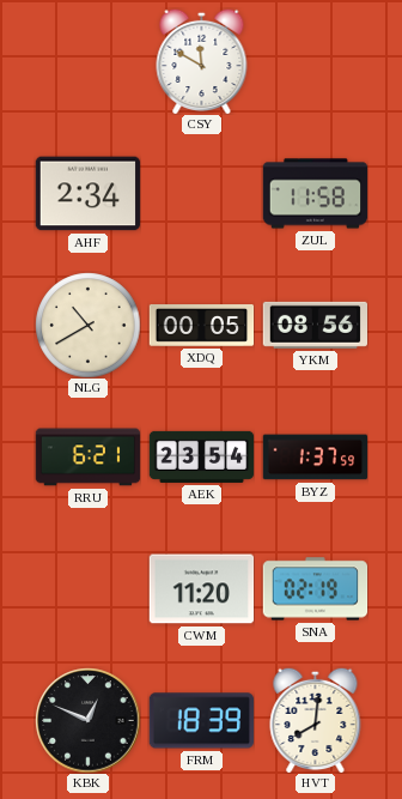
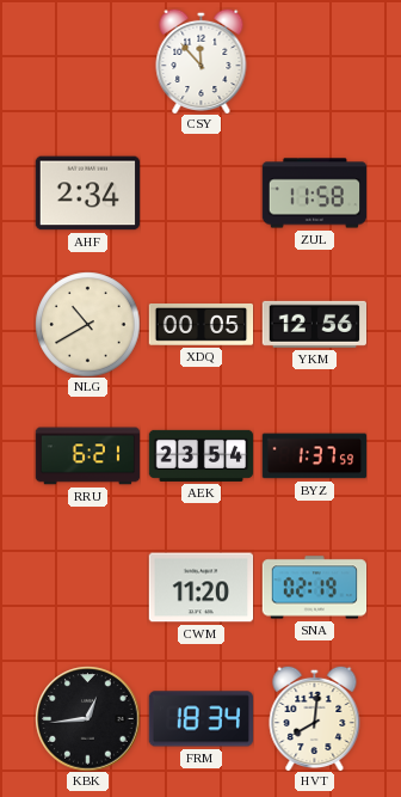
CSY: 11:50 -> 11:53
YKM: 08:56 -> 12:56
KBK: 12:49 -> 12:44
FRM: 18:39 -> 18:34
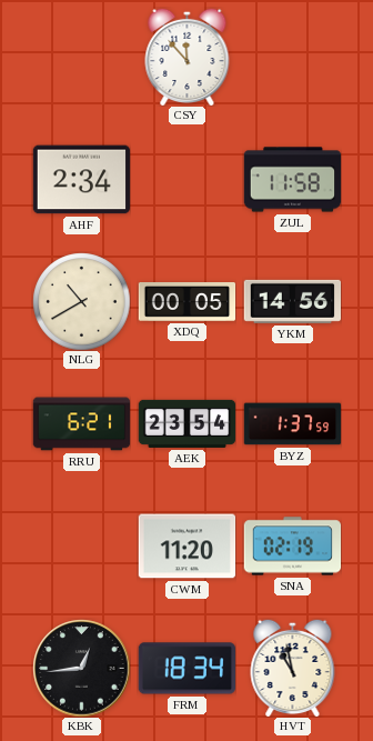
YKM: 12:56 -> 14:56
HVT: 8:01 -> 10:58
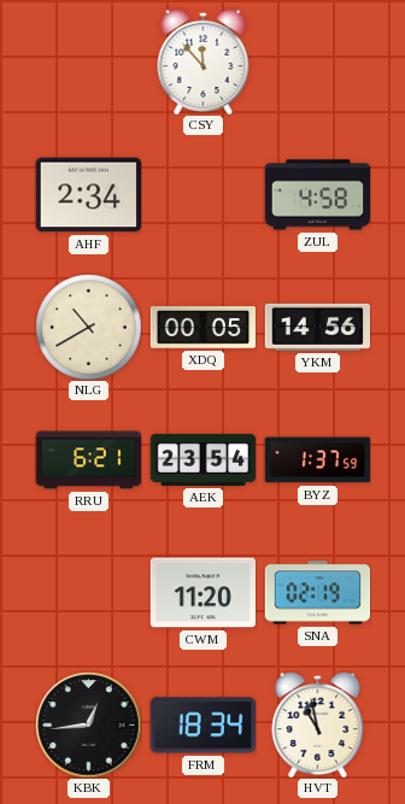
ZUL: 11:58 -> 4:58
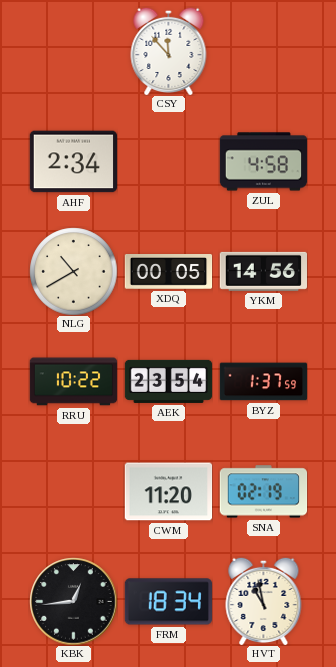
RRU: 6:21 -> 10:22
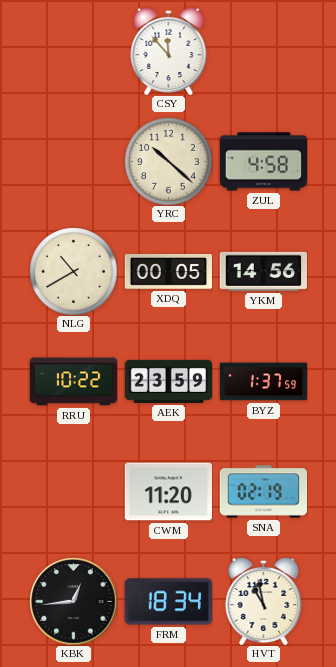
AHF: 2:34 -> none
YRC: none -> 10:22
AEK: 23:54 -> 23:59
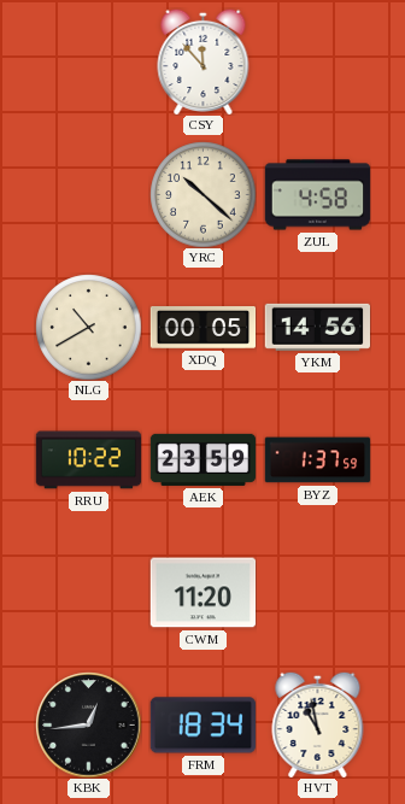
SNA: 02:19 -> none
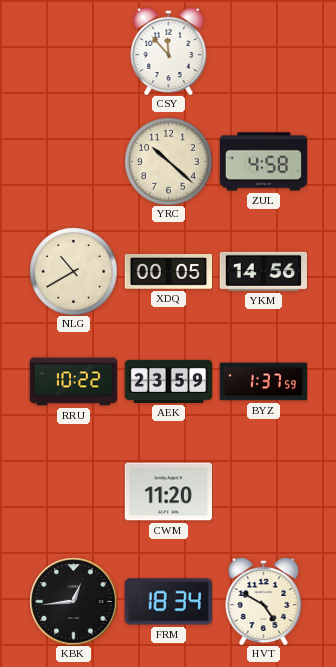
HVT: 10:58 -> 4:50
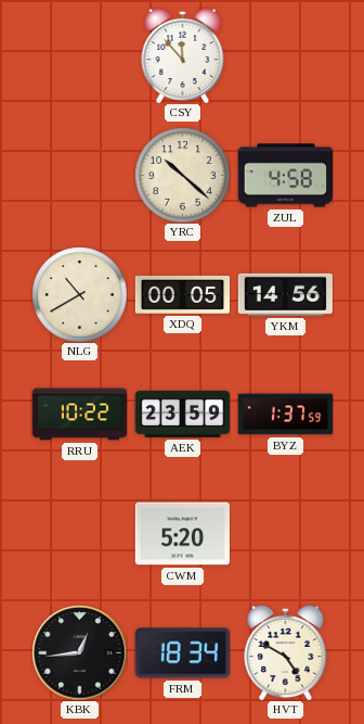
CWM: 11:20 -> 5:20
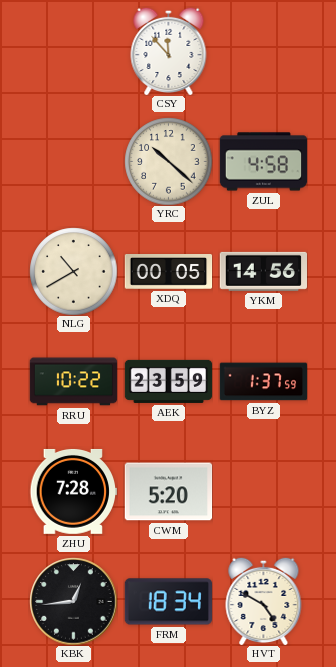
ZHU: none -> 7:28
